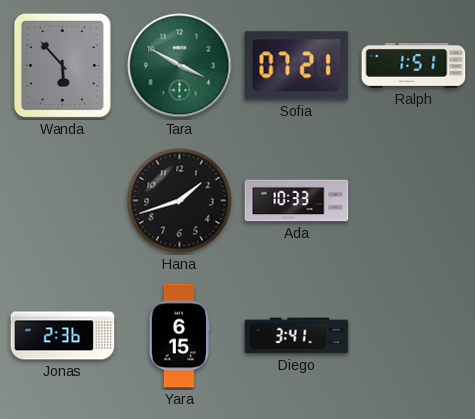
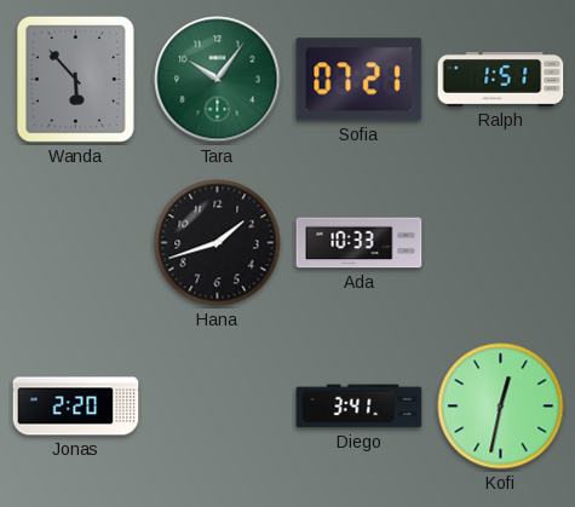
Tara: 3:50 -> 10:06
Jonas: 2:36 -> 2:20
Yara: 6:15 -> none
Kofi: none -> 12:32
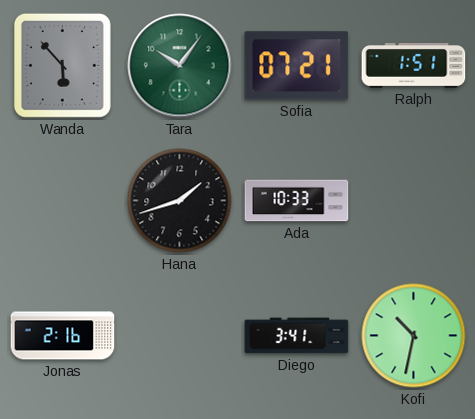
Jonas: 2:20 -> 2:16
Kofi: 12:32 -> 10:32
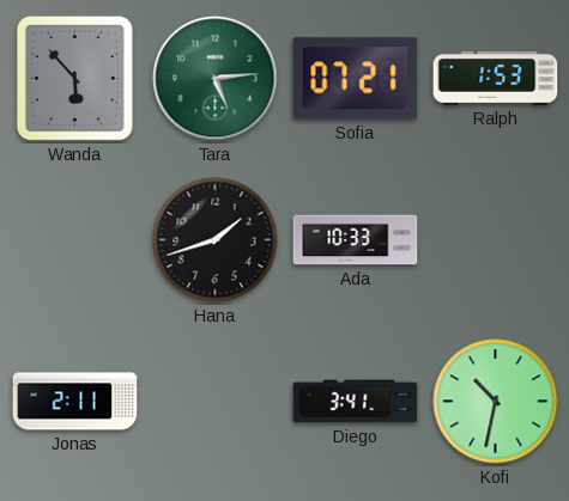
Tara: 10:06 -> 5:14
Ralph: 1:51 -> 1:53
Jonas: 2:16 -> 2:11
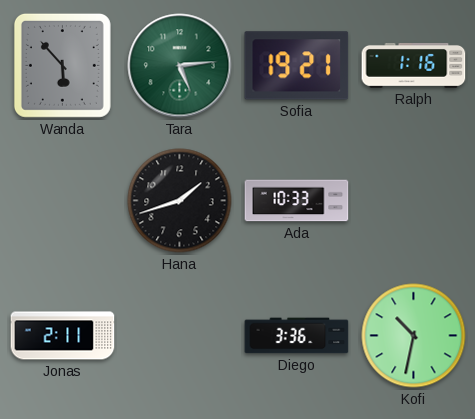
Sofia: 07:21 -> 19:21
Ralph: 1:53 -> 1:16
Diego: 3:41 -> 3:36
